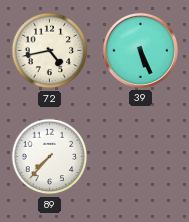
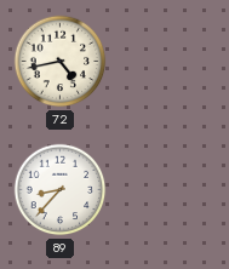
39: 5:26 -> none
89: 7:37 -> 8:37
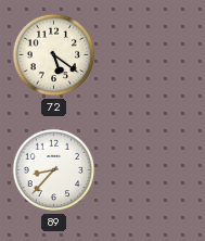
72: 4:43 -> 5:21
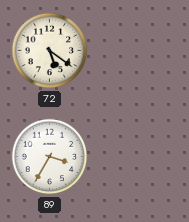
89: 8:37 -> 3:35
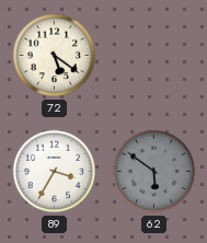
62: none -> 5:51
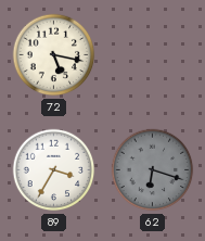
72: 5:21 -> 5:17
62: 5:51 -> 6:18
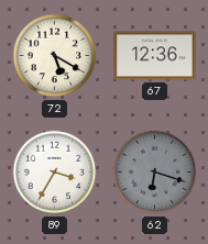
72: 5:17 -> 5:20
67: none -> 12:36
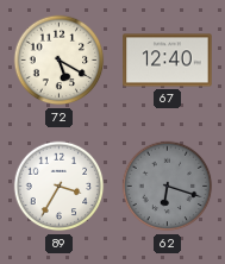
67: 12:36 -> 12:40
